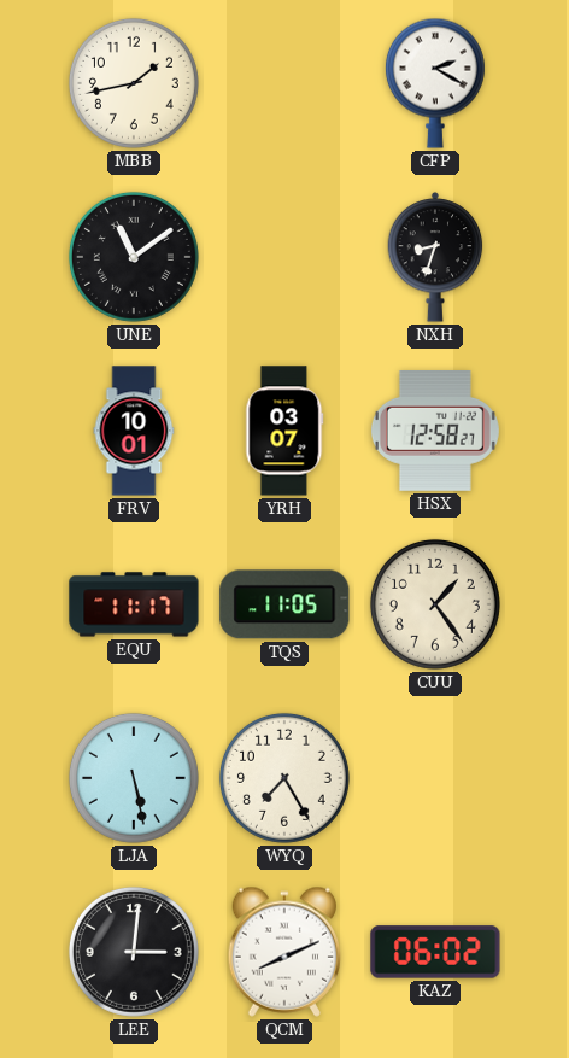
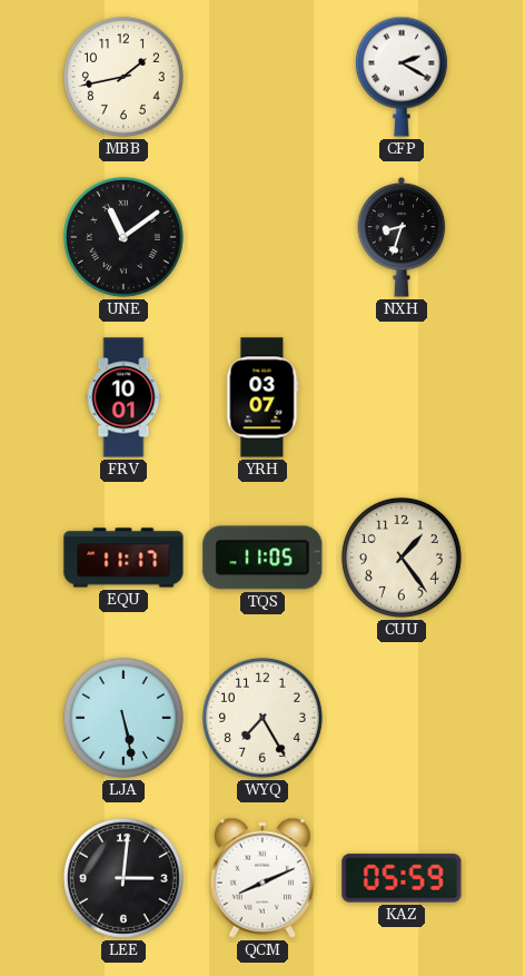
HSX: 12:58 -> none
KAZ: 06:02 -> 05:59
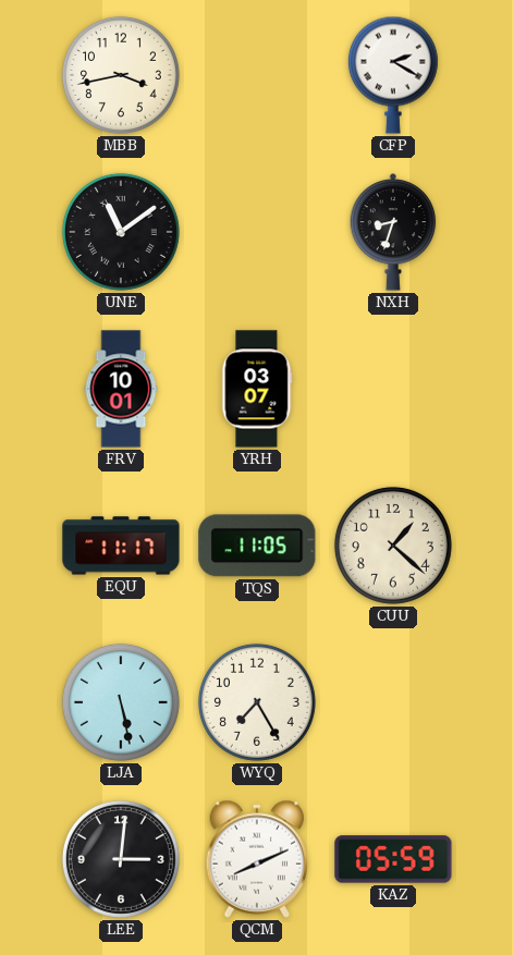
MBB: 1:43 -> 3:43
CUU: 1:24 -> 1:22
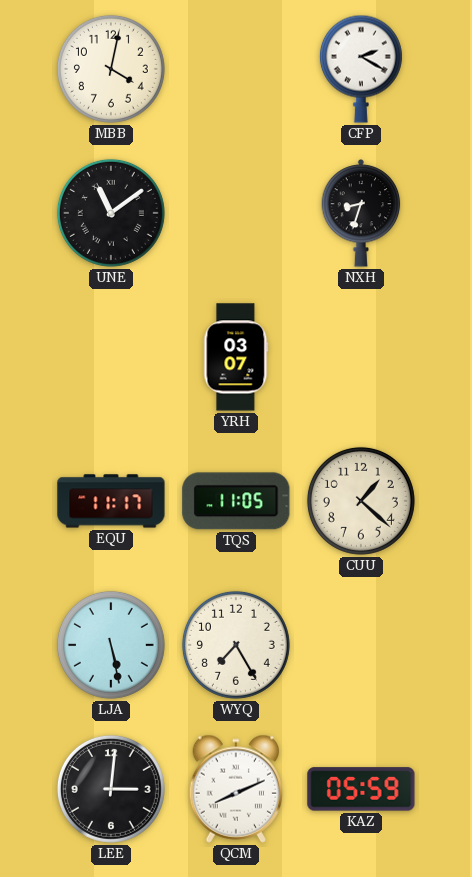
MBB: 3:43 -> 4:02
FRV: 10:01 -> none
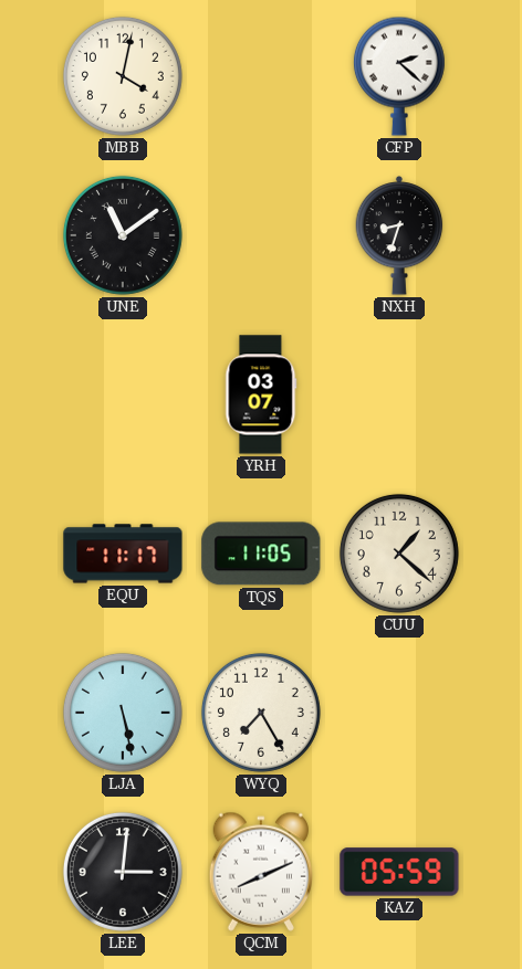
CFP: 2:20 -> 2:22
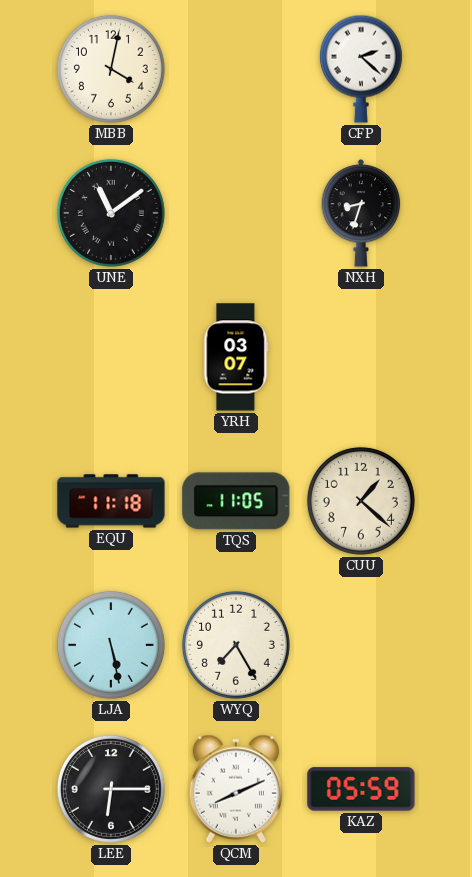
EQU: 11:17 -> 11:18
LEE: 3:01 -> 6:15
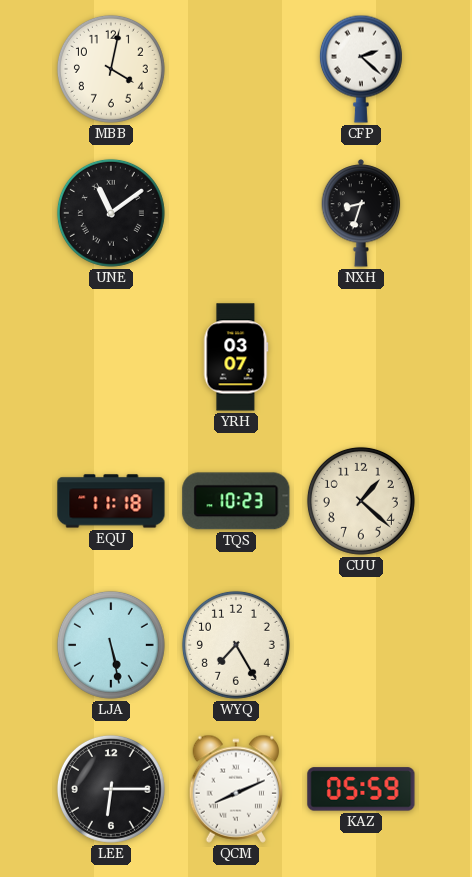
TQS: 11:05 -> 10:23
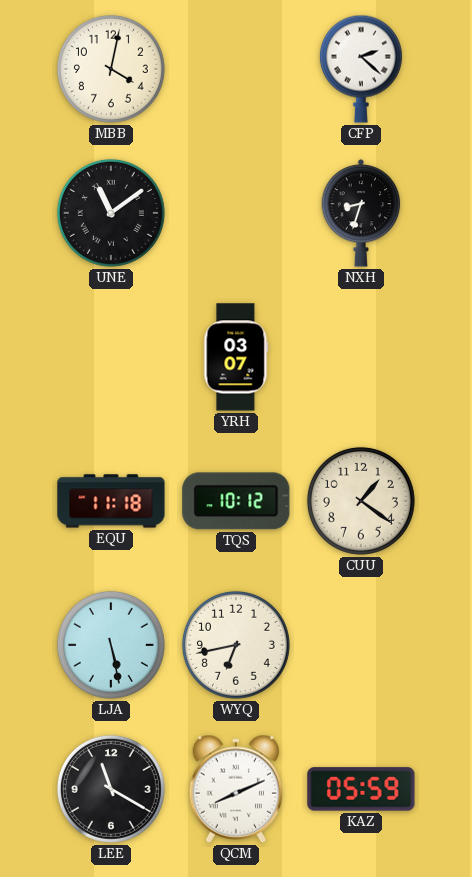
TQS: 10:23 -> 10:12
CUU: 1:22 -> 1:21
WYQ: 7:25 -> 6:43
LEE: 6:15 -> 11:20
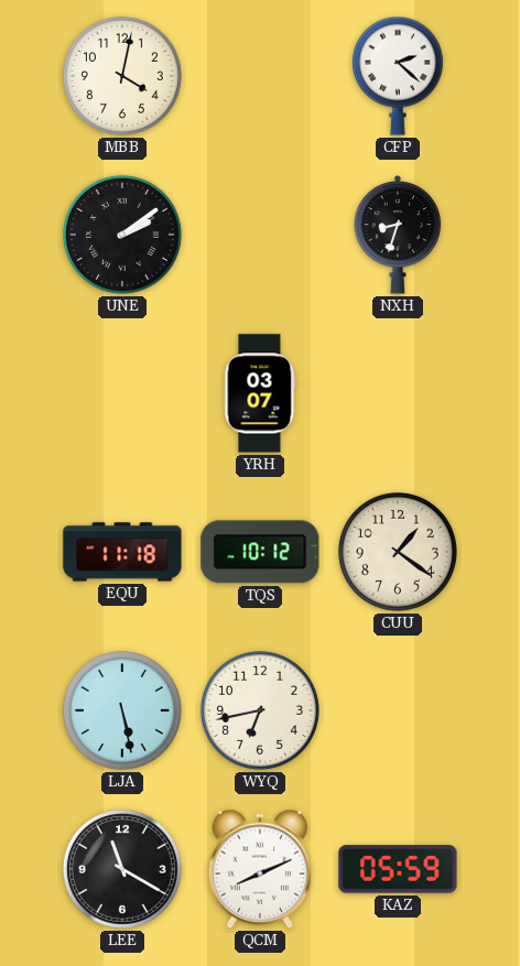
UNE: 11:09 -> 2:09
